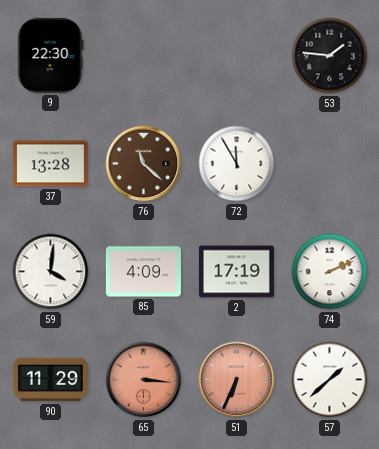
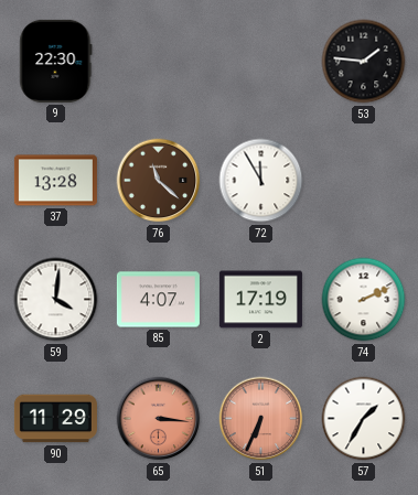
85: 4:09 -> 4:07
57: 1:38 -> 1:35
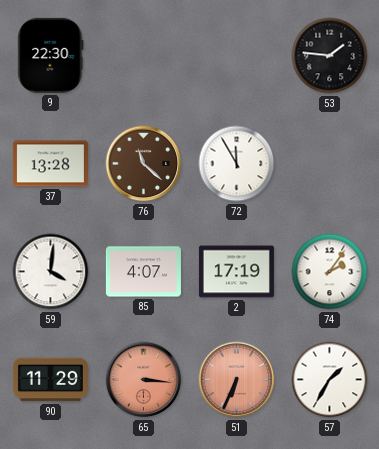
74: 2:11 -> 2:06
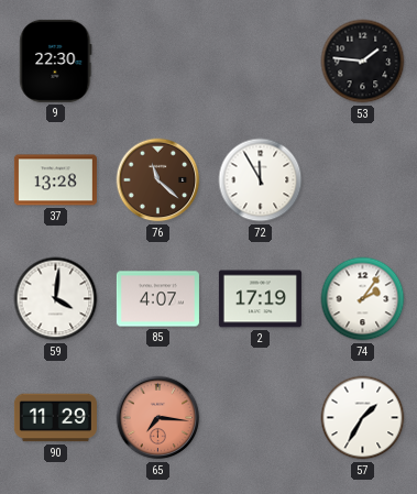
65: 3:16 -> 7:16
51: 6:34 -> none
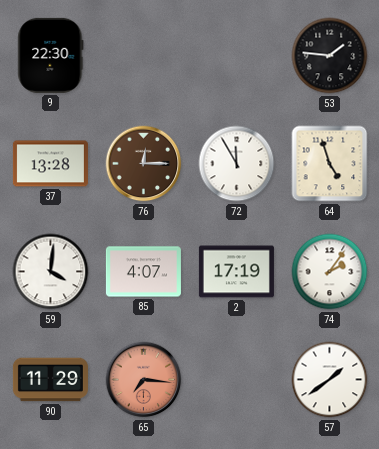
76: 11:22 -> 12:15
64: none -> 4:57
57: 1:35 -> 1:39
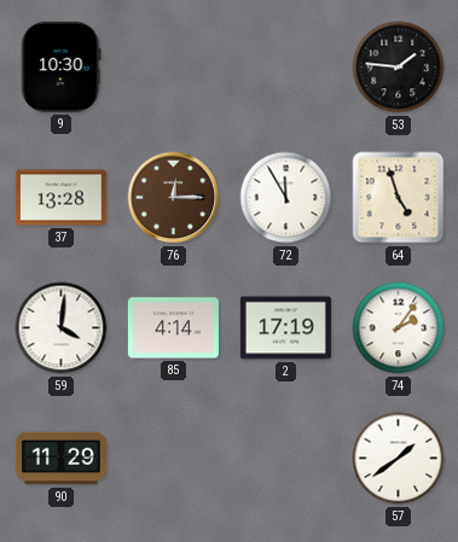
9: 22:30 -> 10:30
85: 4:07 -> 4:14
65: 7:16 -> none
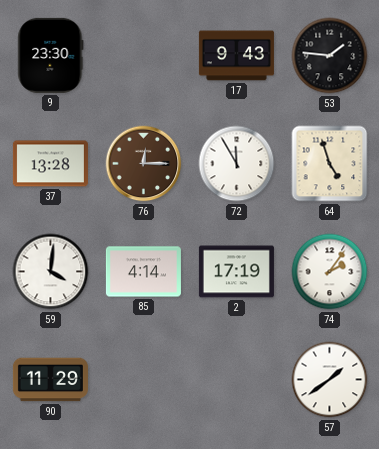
9: 10:30 -> 23:30
17: none -> 9:43
